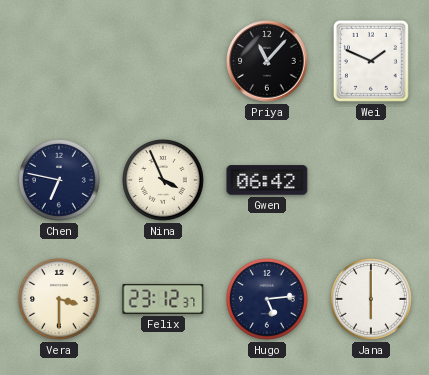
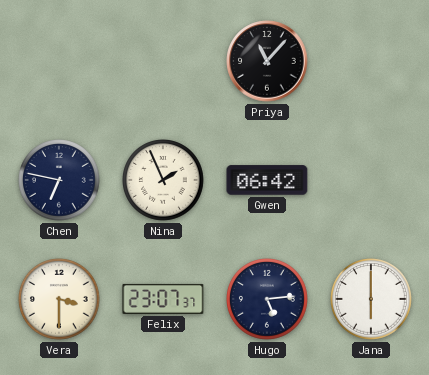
Wei: 1:49 -> none
Nina: 3:56 -> 1:56
Felix: 23:12 -> 23:07
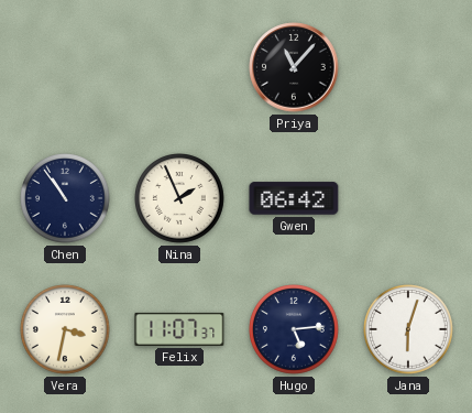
Chen: 6:47 -> 10:54
Vera: 3:30 -> 3:32
Felix: 23:07 -> 11:07
Jana: 6:00 -> 6:03
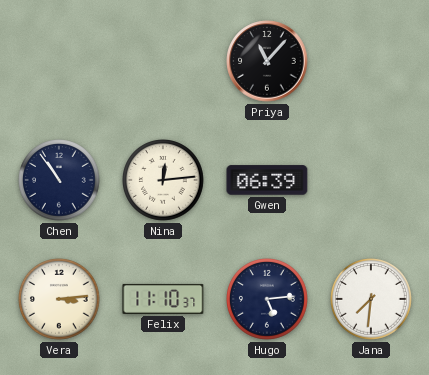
Nina: 1:56 -> 12:14
Gwen: 06:42 -> 06:39
Vera: 3:32 -> 3:14
Felix: 11:07 -> 11:10
Jana: 6:03 -> 7:31
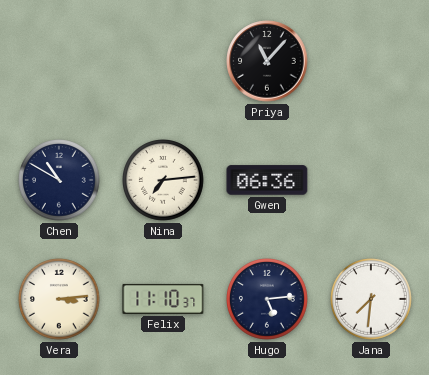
Chen: 10:54 -> 10:50
Nina: 12:14 -> 7:14
Gwen: 06:39 -> 06:36
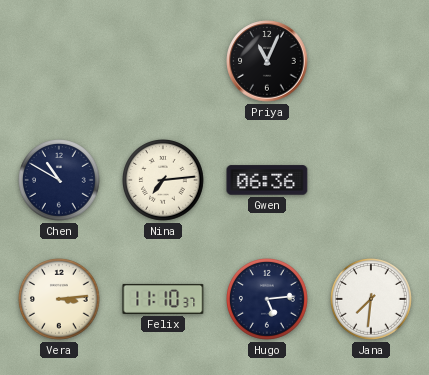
Priya: 11:07 -> 11:04
